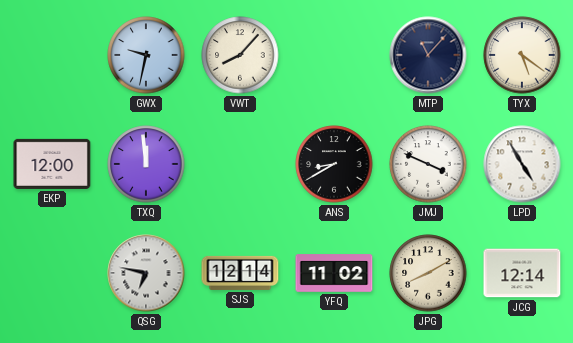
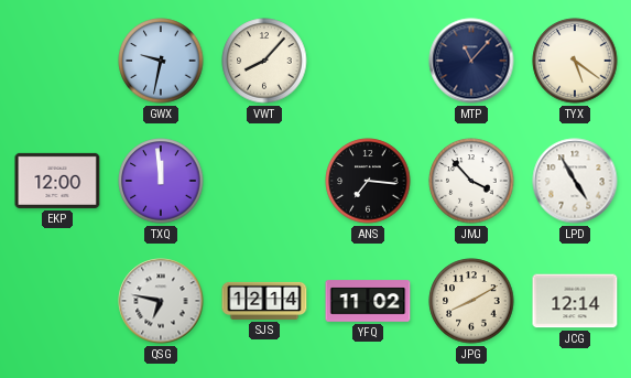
ANS: 8:40 -> 7:16
JMJ: 3:49 -> 3:53
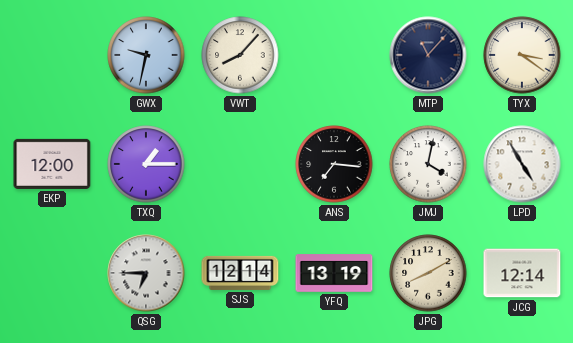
TYX: 5:21 -> 3:21
TXQ: 11:59 -> 1:15
JMJ: 3:53 -> 4:02
QSG: 6:47 -> 6:45
YFQ: 11:02 -> 13:19
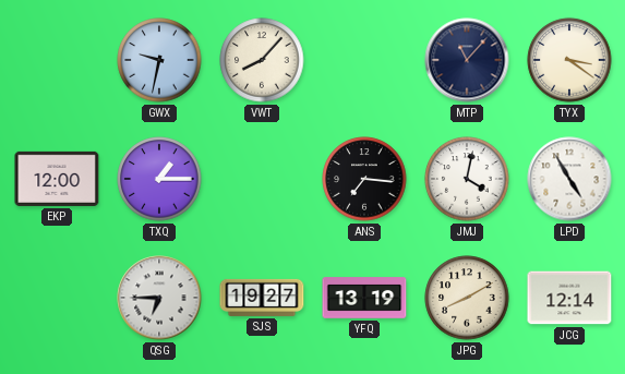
SJS: 12:14 -> 19:27
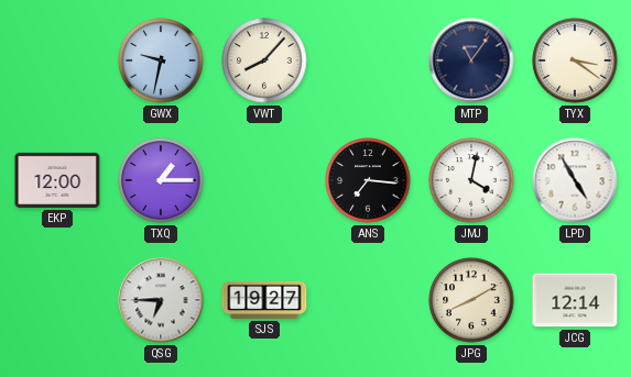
MTP: 11:07 -> 11:06
YFQ: 13:19 -> none
